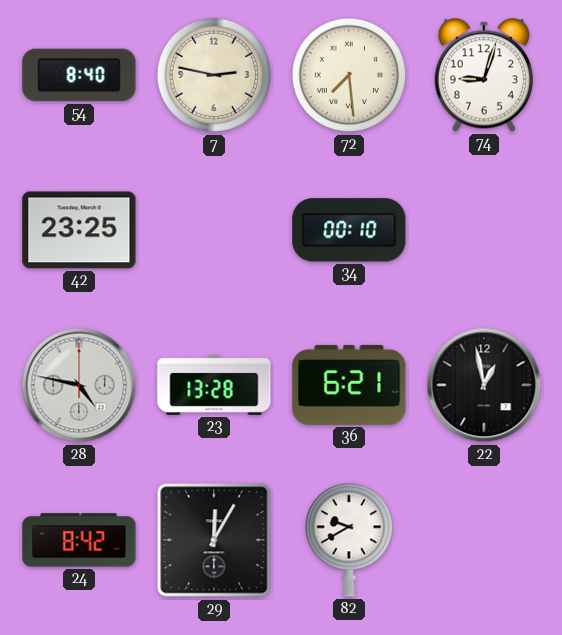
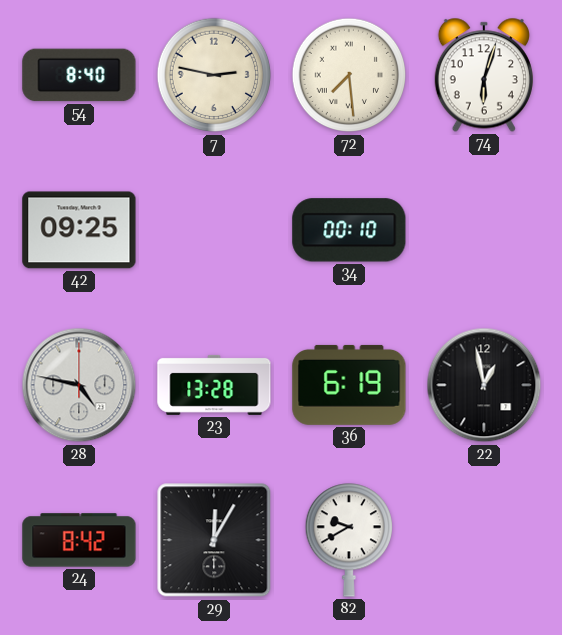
74: 9:03 -> 6:03
42: 23:25 -> 09:25
36: 6:21 -> 6:19
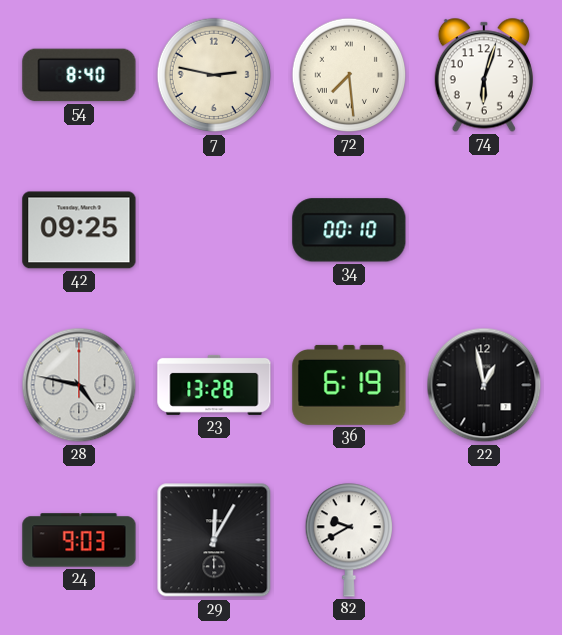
24: 8:42 -> 9:03
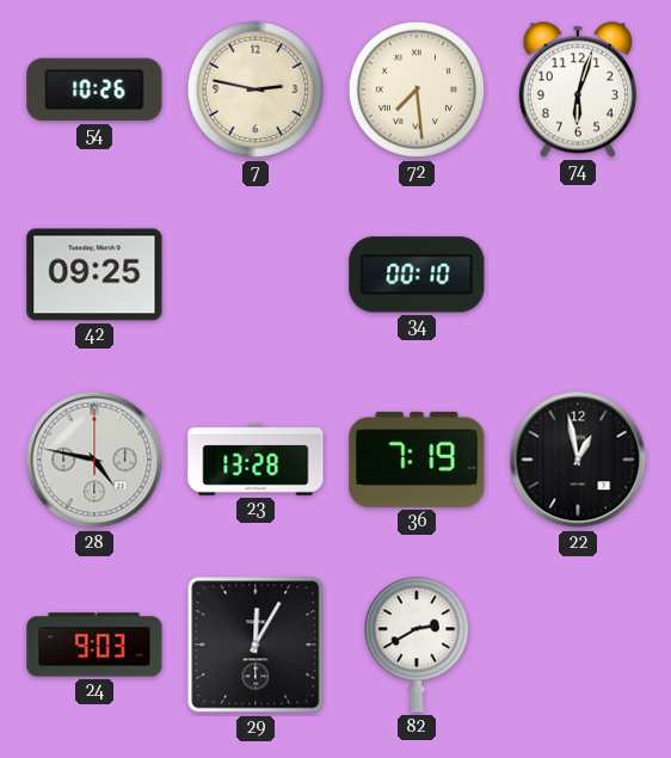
54: 8:40 -> 10:26
36: 6:19 -> 7:19
82: 9:40 -> 2:40
